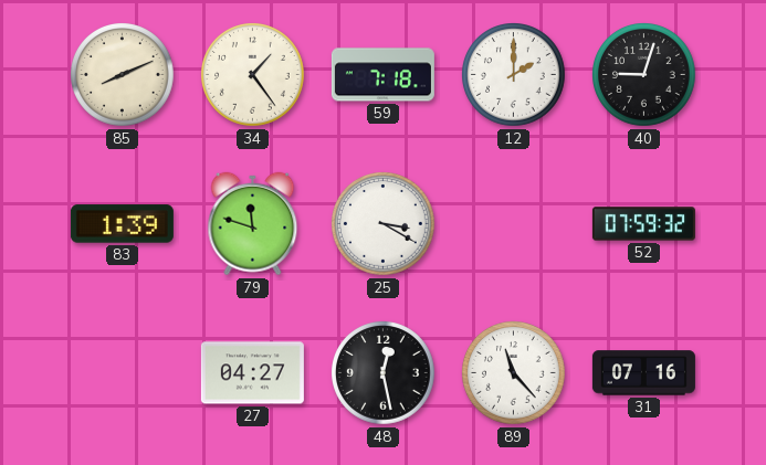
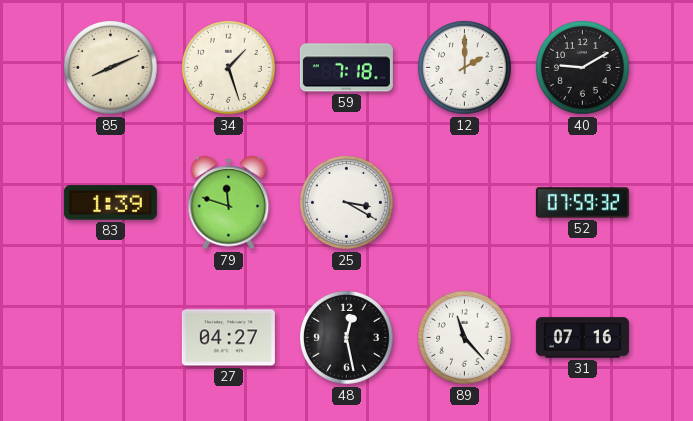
34: 1:24 -> 1:27
40: 9:03 -> 9:10
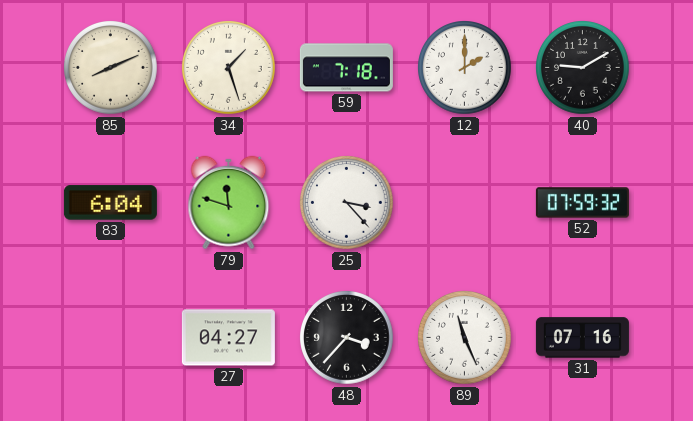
83: 1:39 -> 6:04
25: 3:20 -> 3:23
48: 12:28 -> 3:37
89: 11:23 -> 11:26
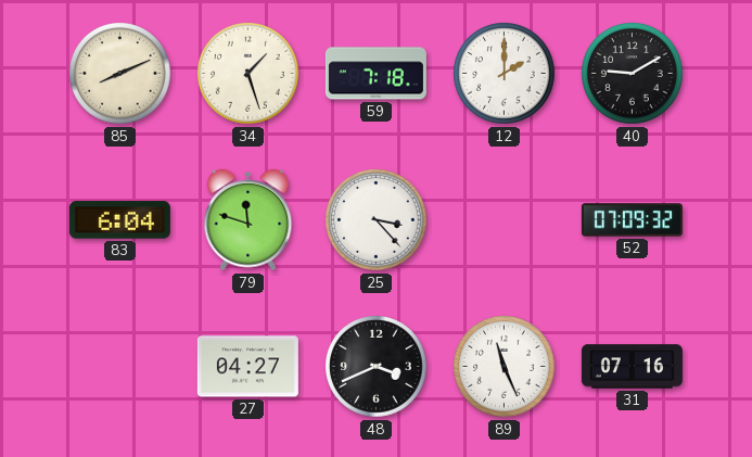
52: 07:59 -> 07:09
48: 3:37 -> 3:41
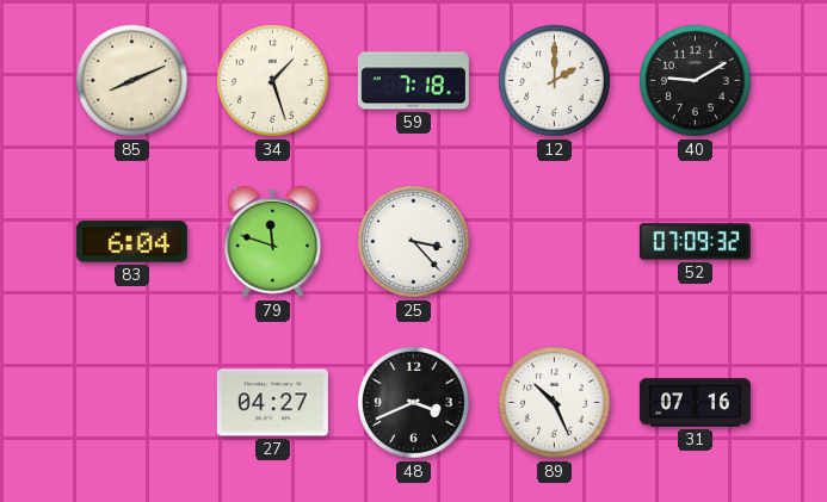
89: 11:26 -> 10:26
